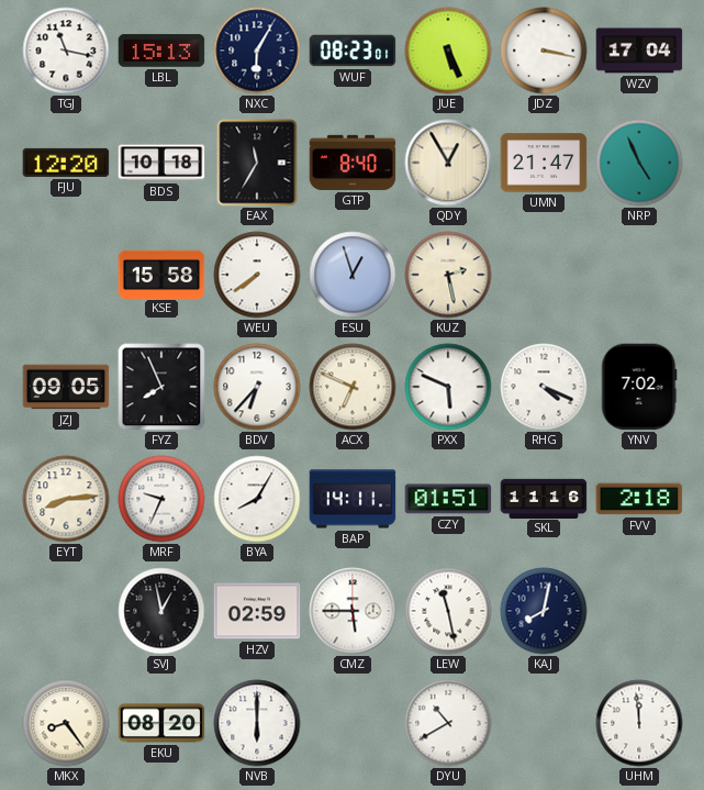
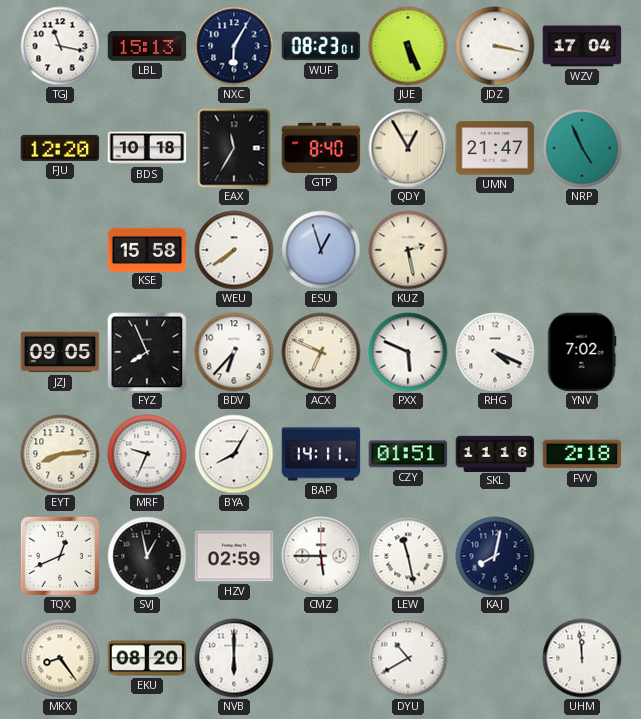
TQX: none -> 12:41
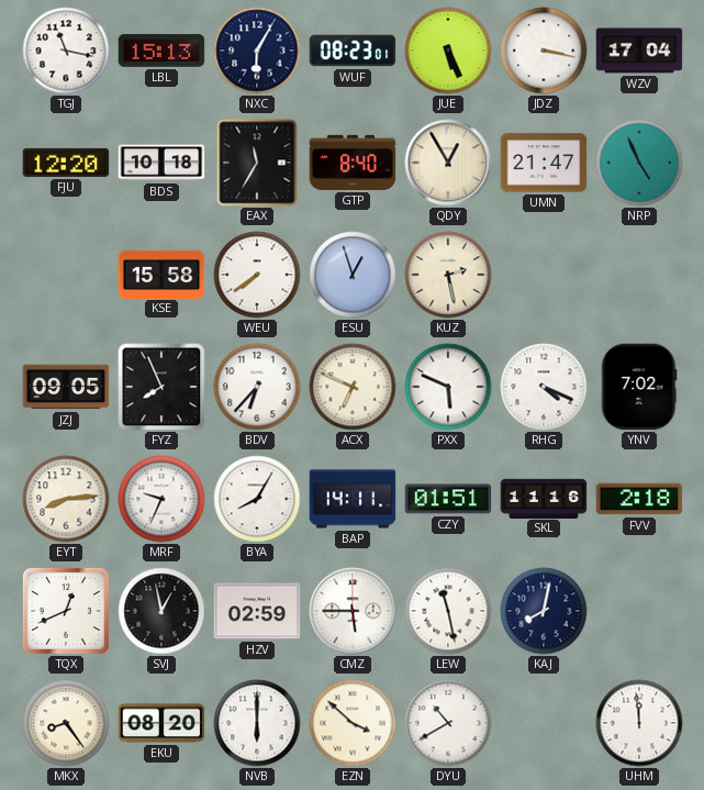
EZN: none -> 3:52
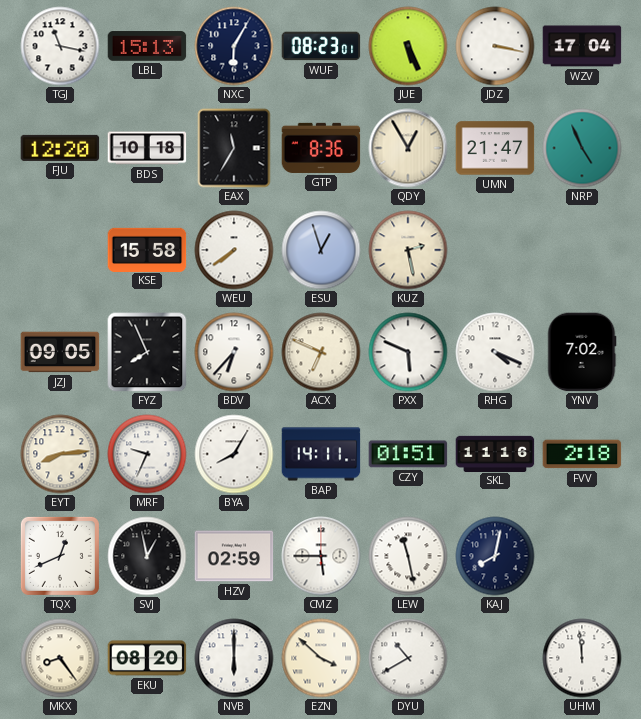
GTP: 8:40 -> 8:36
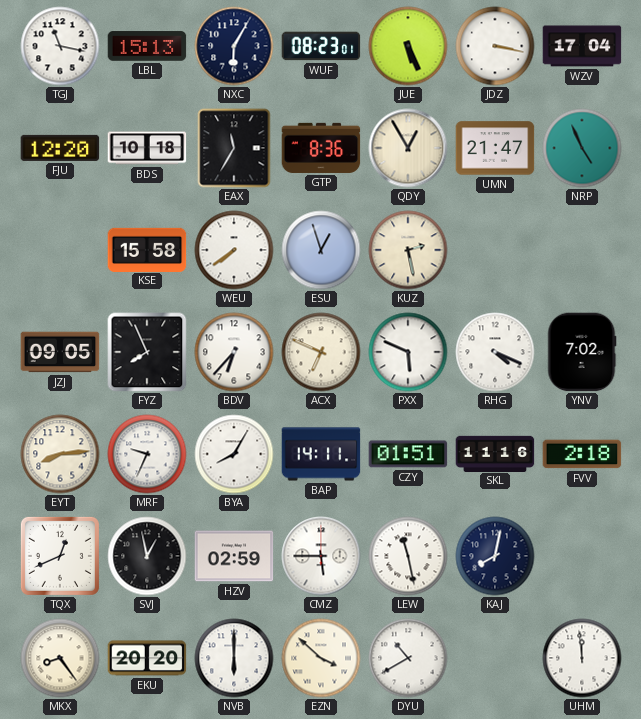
EKU: 08:20 -> 20:20
